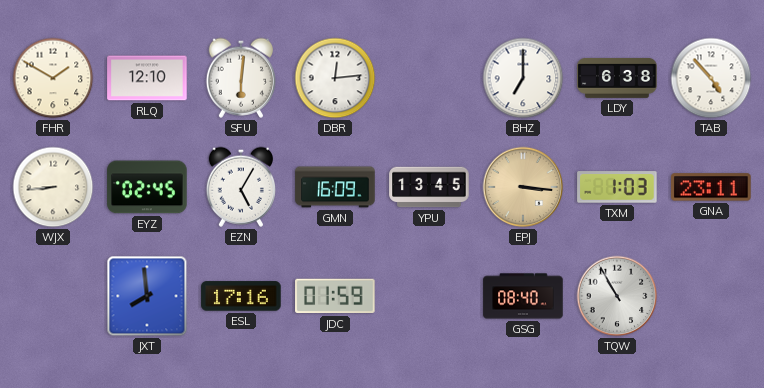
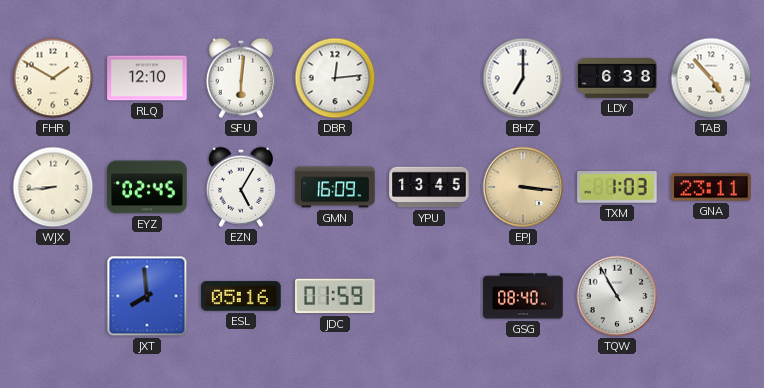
ESL: 17:16 -> 05:16
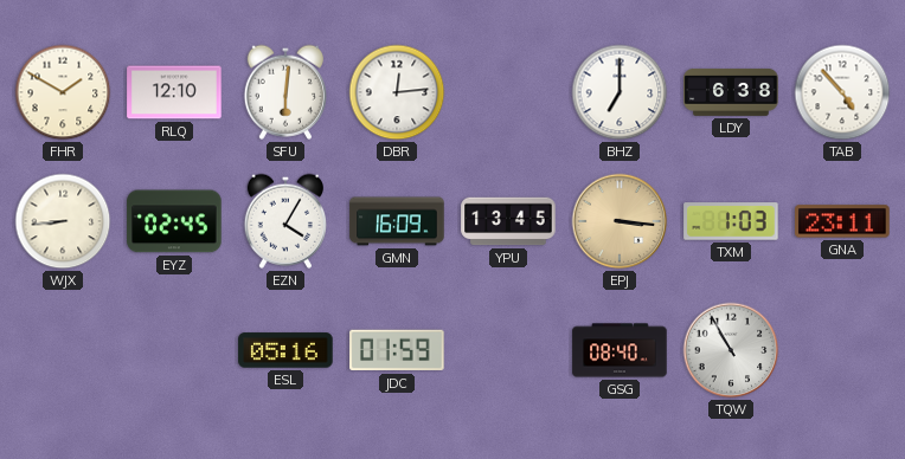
EZN: 5:05 -> 4:05
JXT: 7:59 -> none
